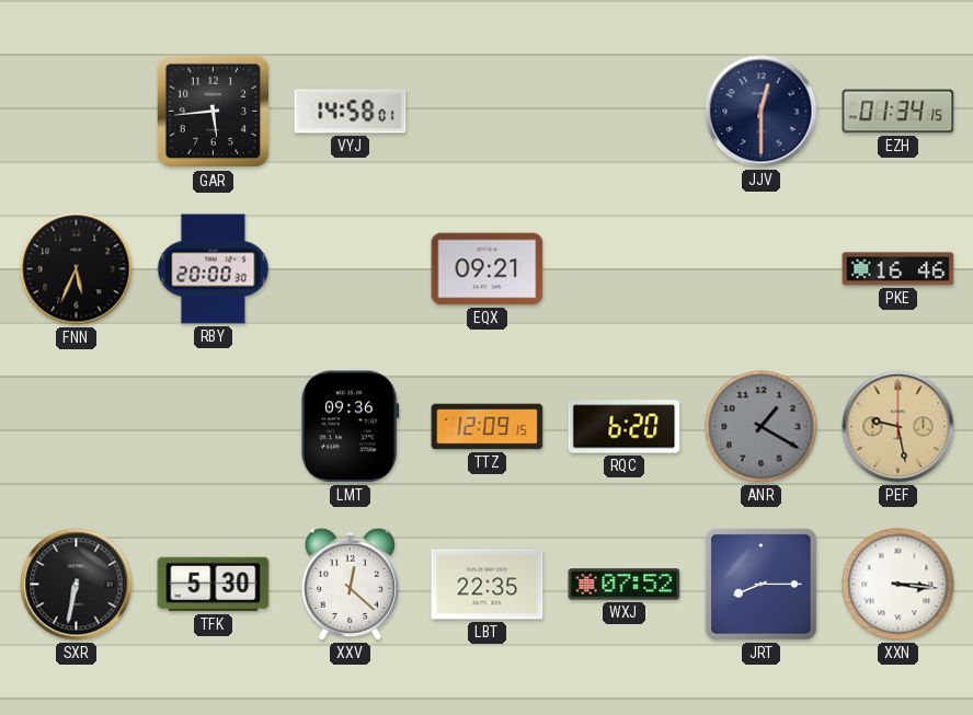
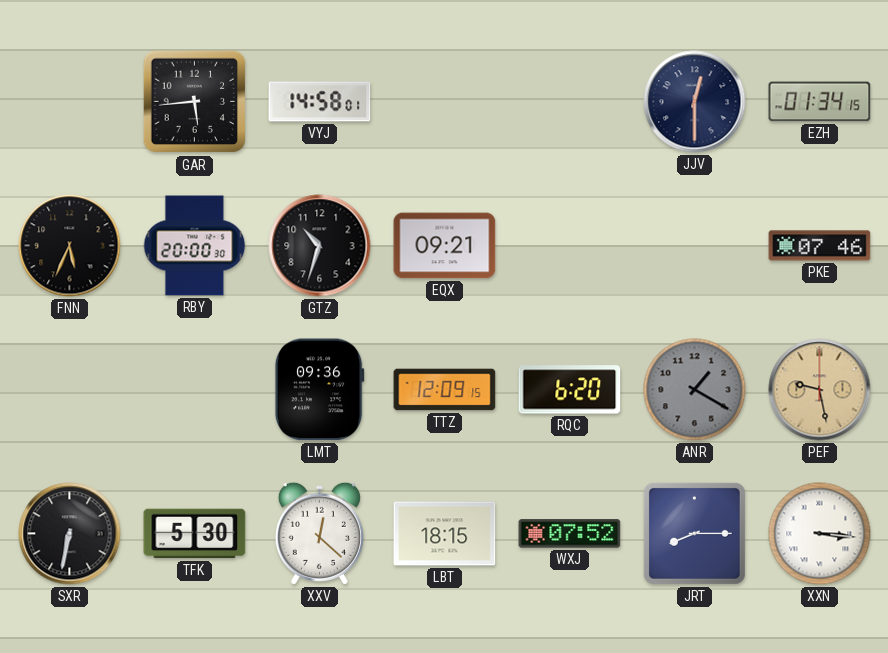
GTZ: none -> 10:33
PKE: 16:46 -> 07:46
LBT: 22:35 -> 18:15
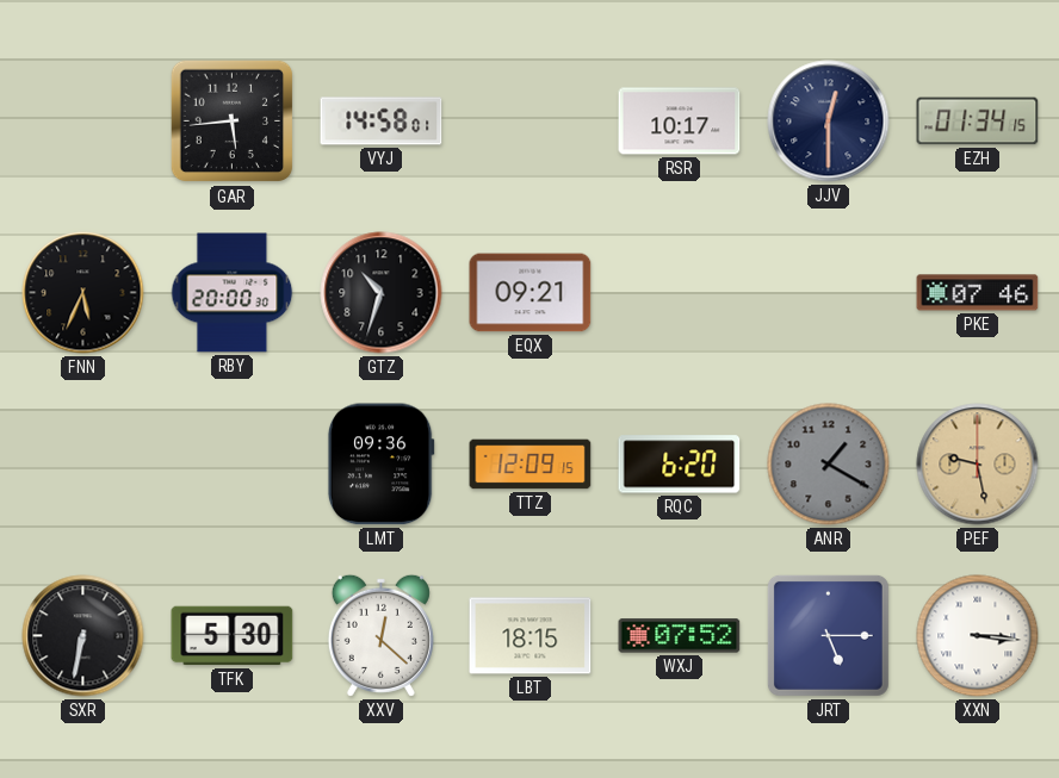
RSR: none -> 10:17
JRT: 8:15 -> 5:15
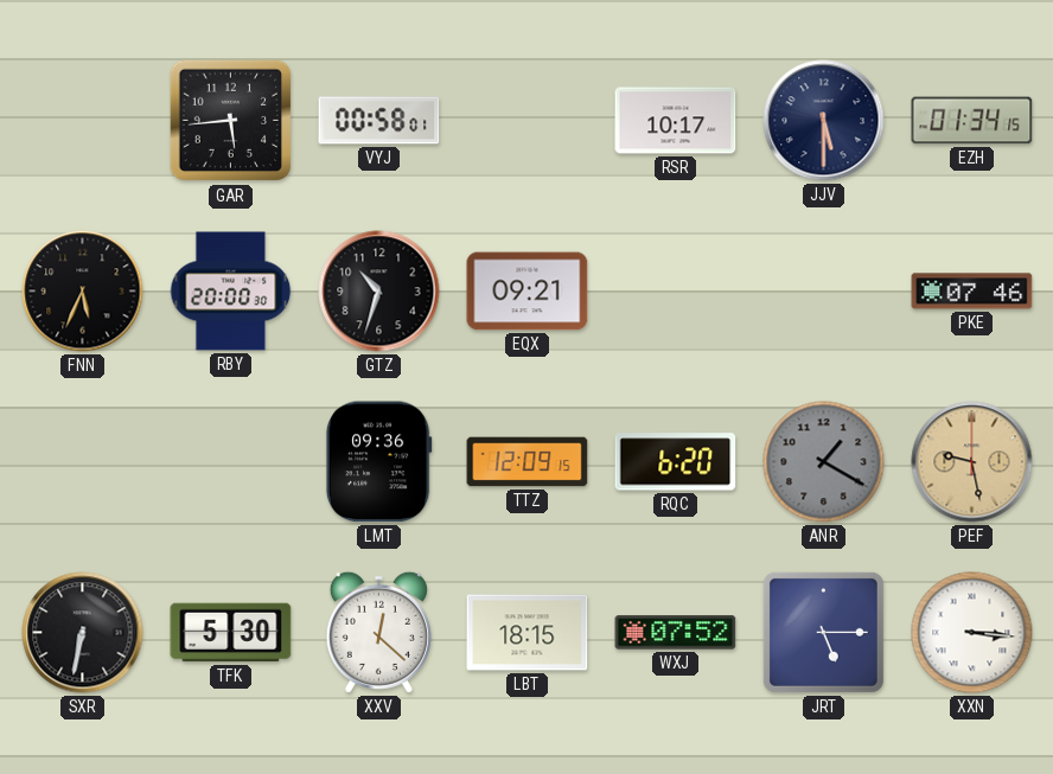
VYJ: 14:58 -> 00:58
JJV: 12:30 -> 5:30
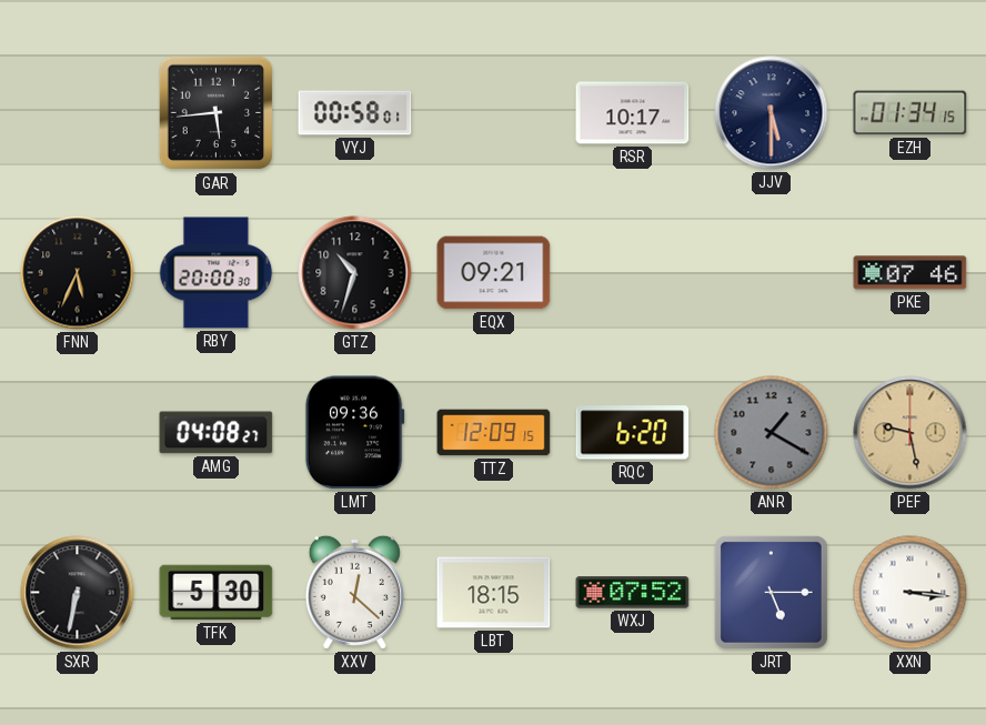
AMG: none -> 04:08
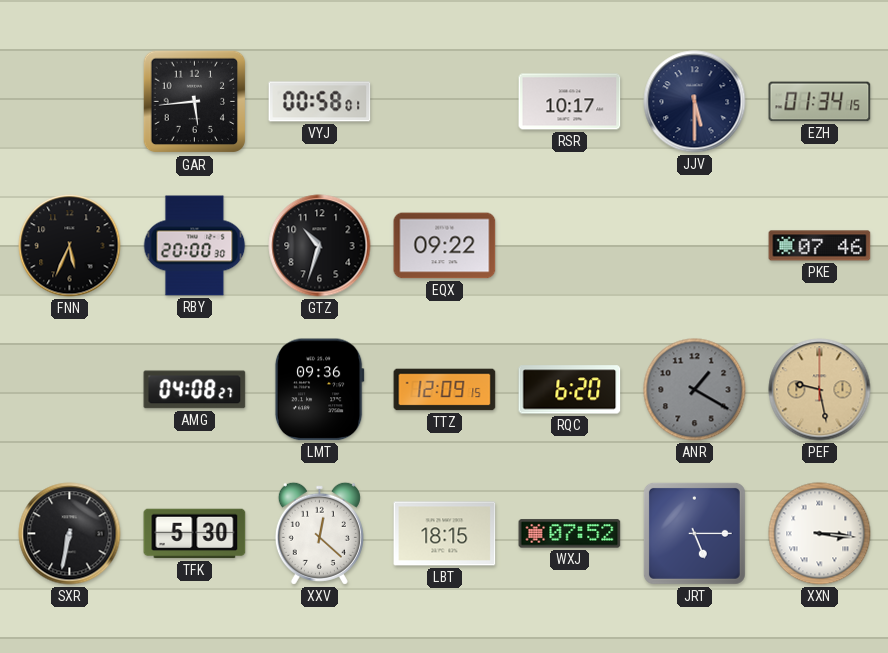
EQX: 09:21 -> 09:22
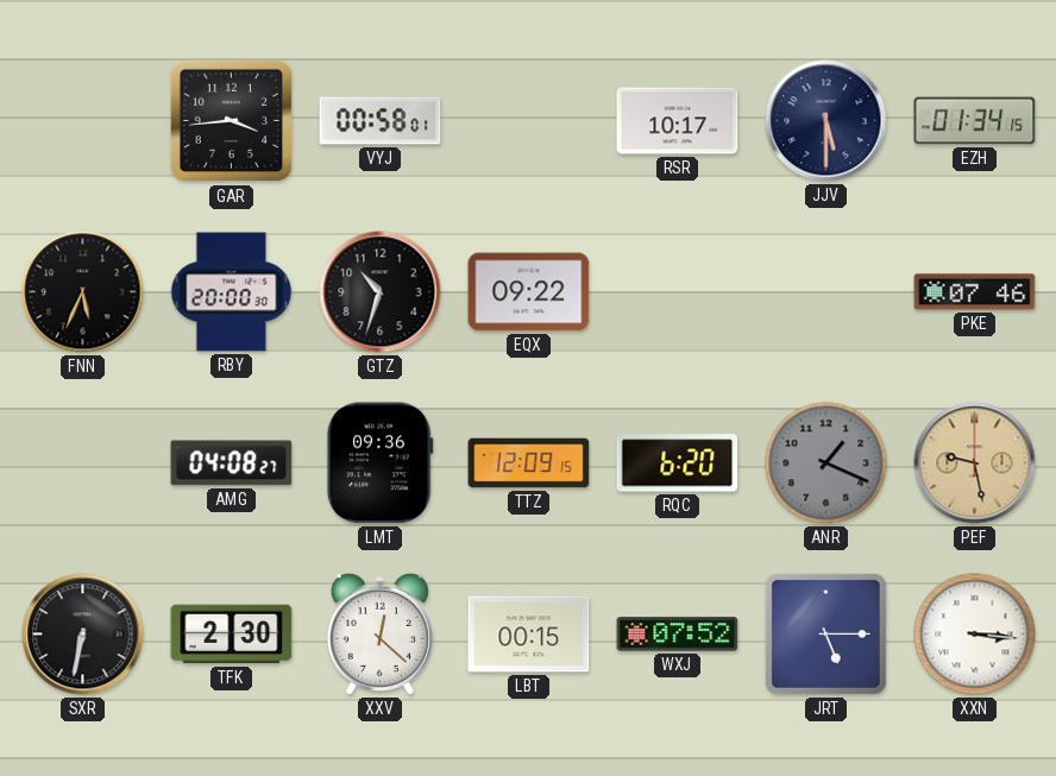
GAR: 5:44 -> 3:44
ANR: 1:20 -> 1:19
TFK: 5:30 -> 2:30
LBT: 18:15 -> 00:15
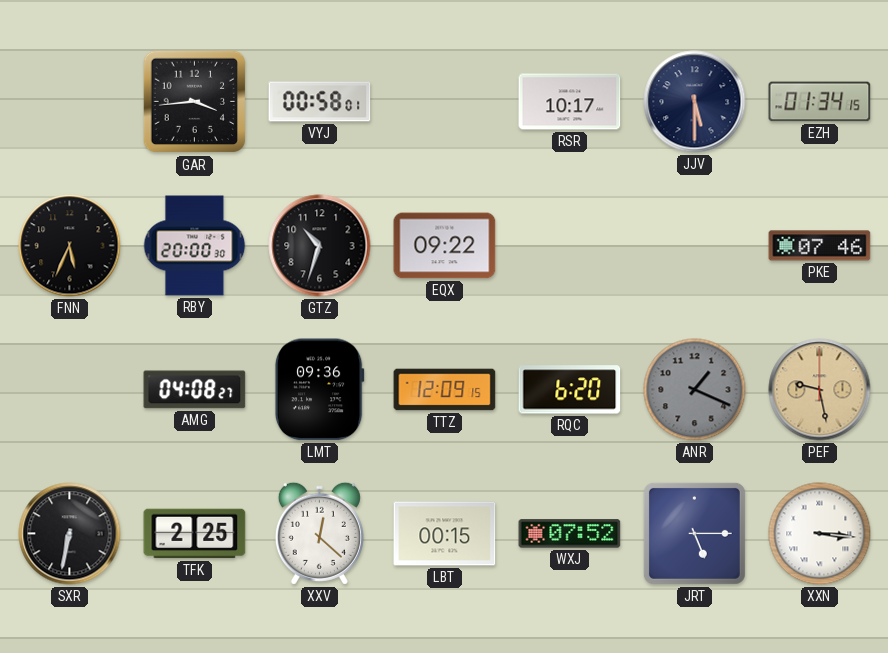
TFK: 2:30 -> 2:25
